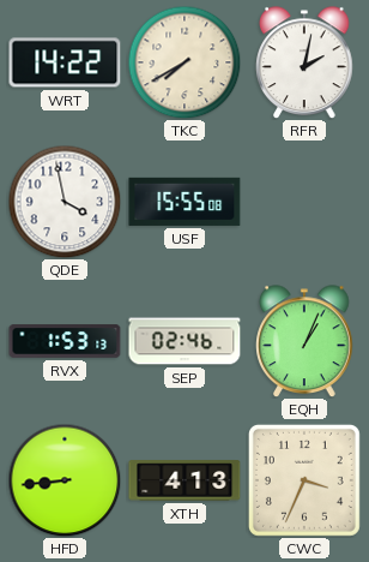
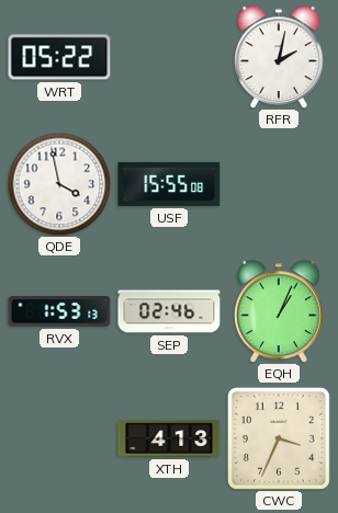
WRT: 14:22 -> 05:22
TKC: 7:40 -> none
HFD: 8:44 -> none
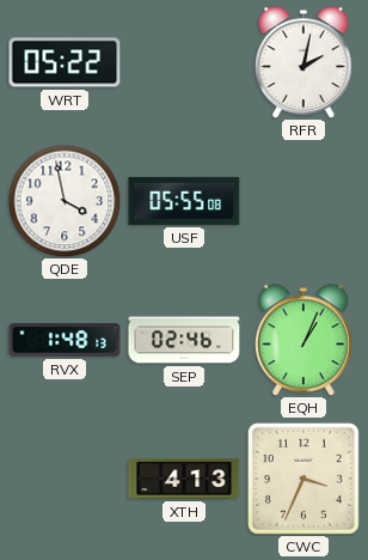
USF: 15:55 -> 05:55
RVX: 1:53 -> 1:48
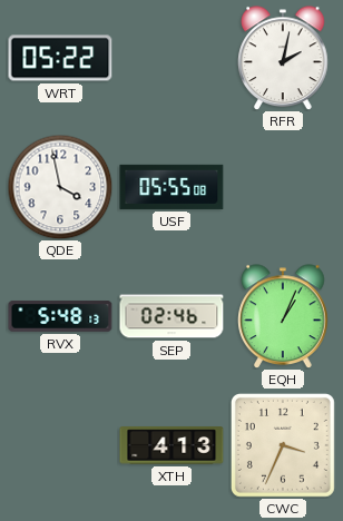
RVX: 1:48 -> 5:48
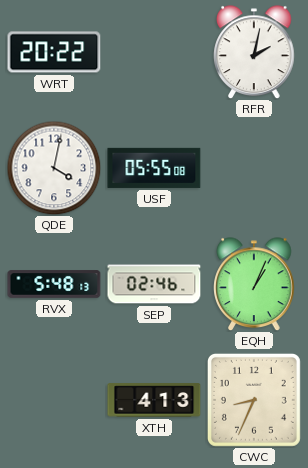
WRT: 05:22 -> 20:22
QDE: 3:58 -> 4:02
CWC: 3:34 -> 8:34
